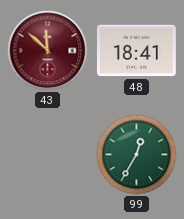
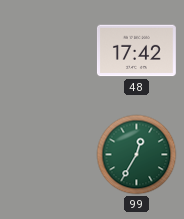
43: 11:52 -> none
48: 18:41 -> 17:42
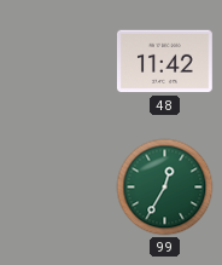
48: 17:42 -> 11:42
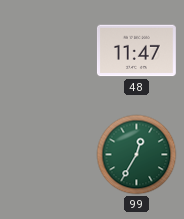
48: 11:42 -> 11:47
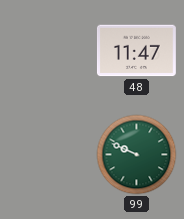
99: 12:35 -> 9:49
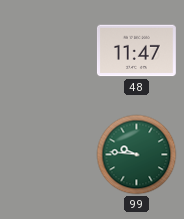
99: 9:49 -> 9:46
